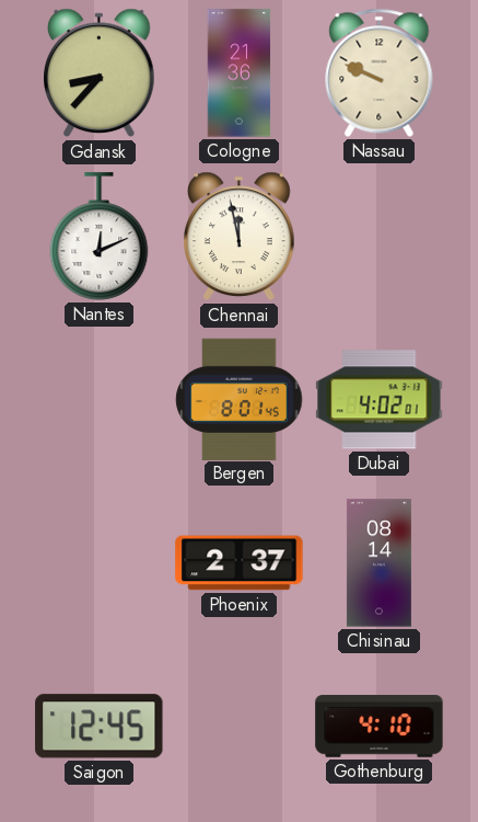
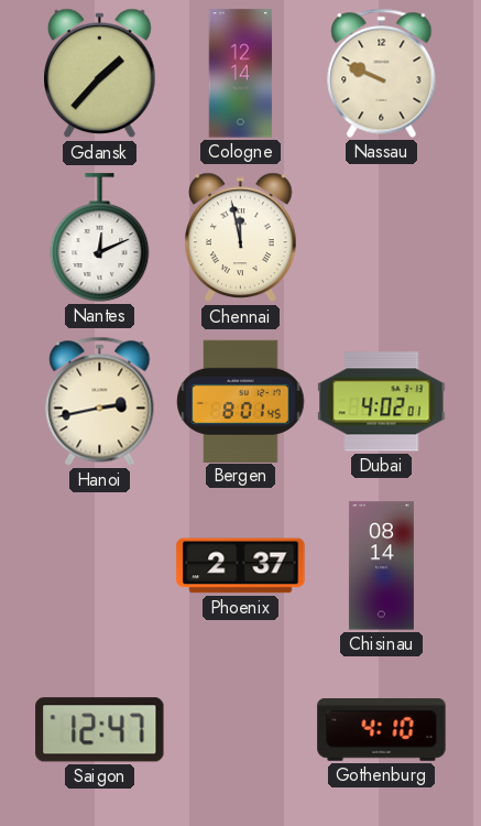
Gdansk: 8:37 -> 1:37
Cologne: 21:36 -> 12:14
Hanoi: none -> 2:43
Saigon: 12:45 -> 12:47
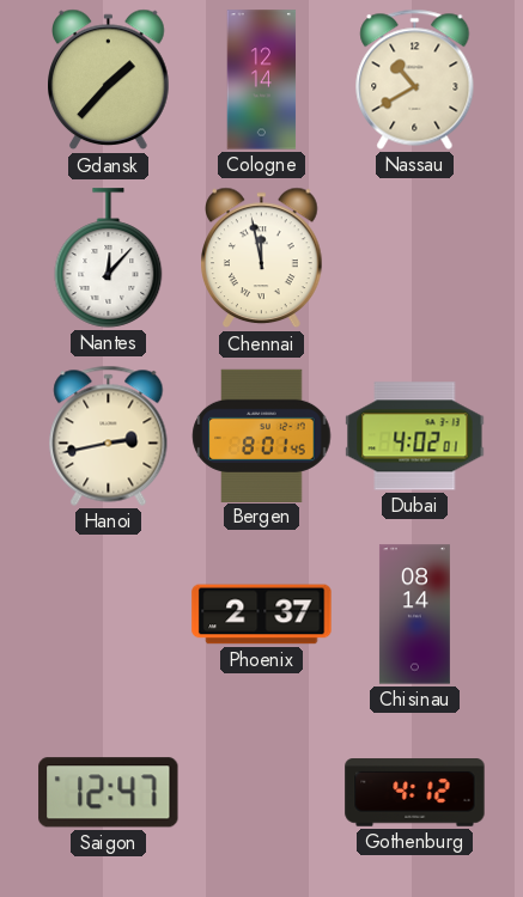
Nassau: 9:49 -> 10:40
Nantes: 12:11 -> 12:07
Gothenburg: 4:10 -> 4:12
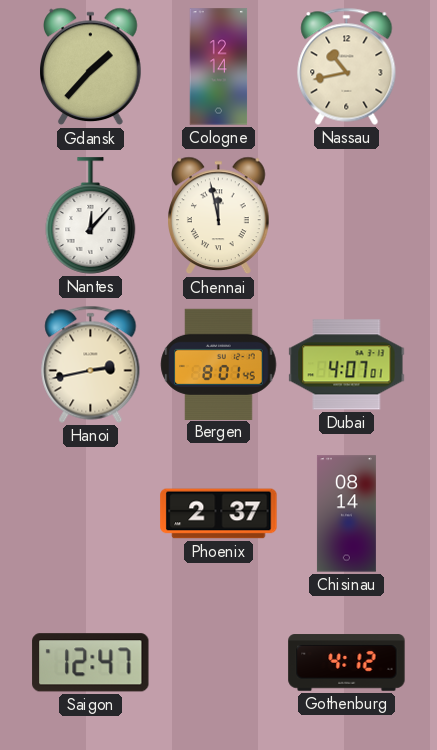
Nassau: 10:40 -> 10:43
Dubai: 4:02 -> 4:07
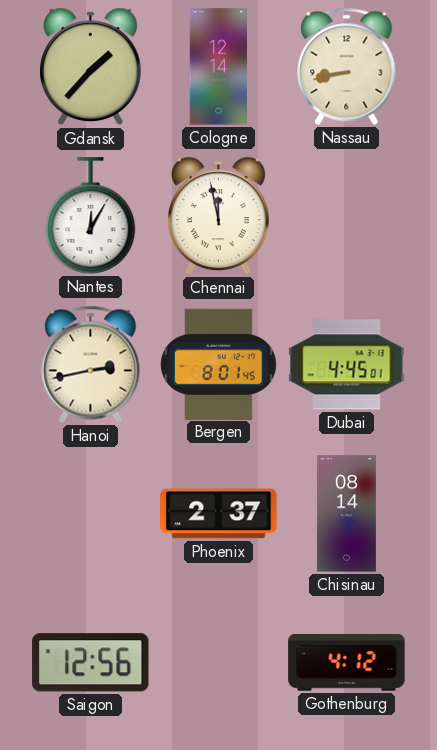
Nassau: 10:43 -> 8:43
Nantes: 12:07 -> 12:05
Dubai: 4:07 -> 4:45
Saigon: 12:47 -> 12:56
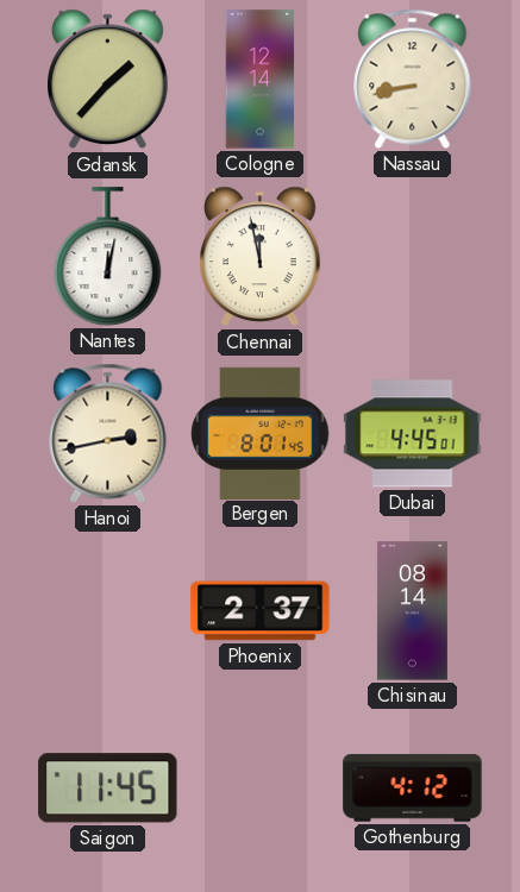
Nantes: 12:05 -> 12:02
Saigon: 12:56 -> 11:45
